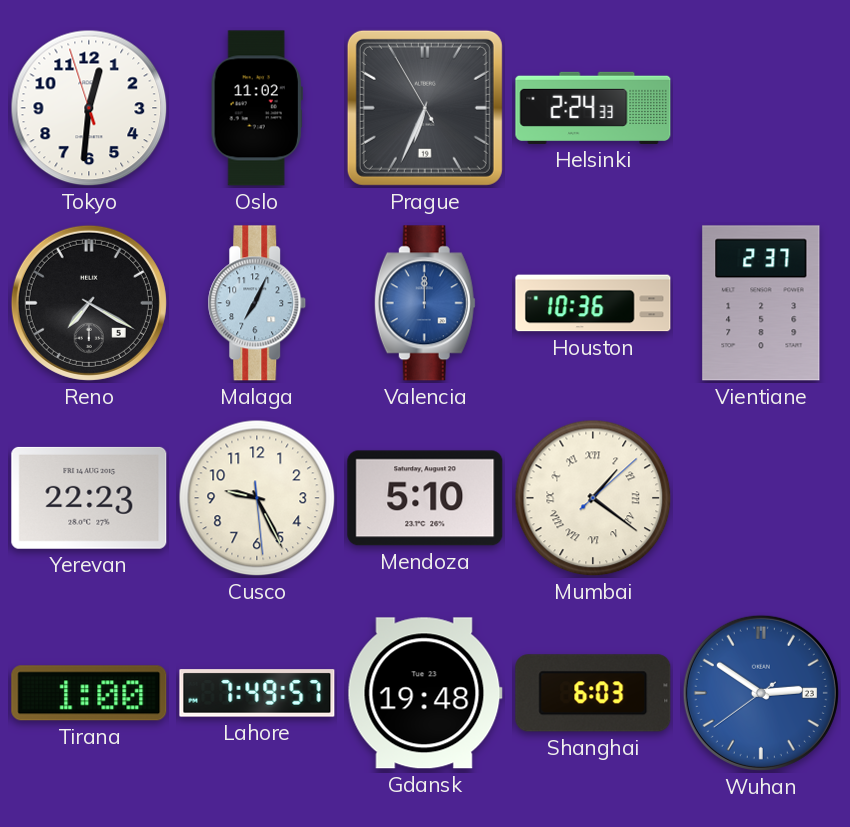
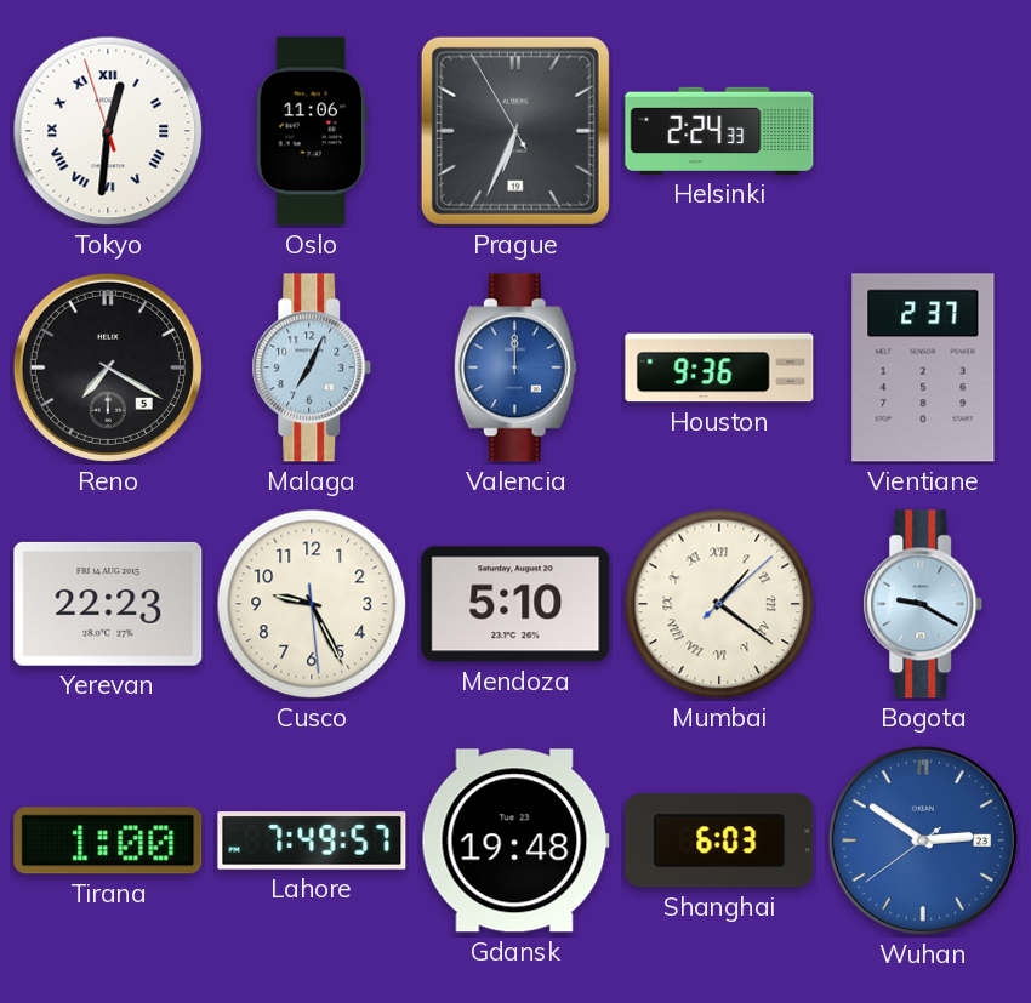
Tokyo numerals: Arabic -> Roman
Oslo: 11:02 -> 11:06
Houston: 10:36 -> 9:36
Bogota: none -> 9:20
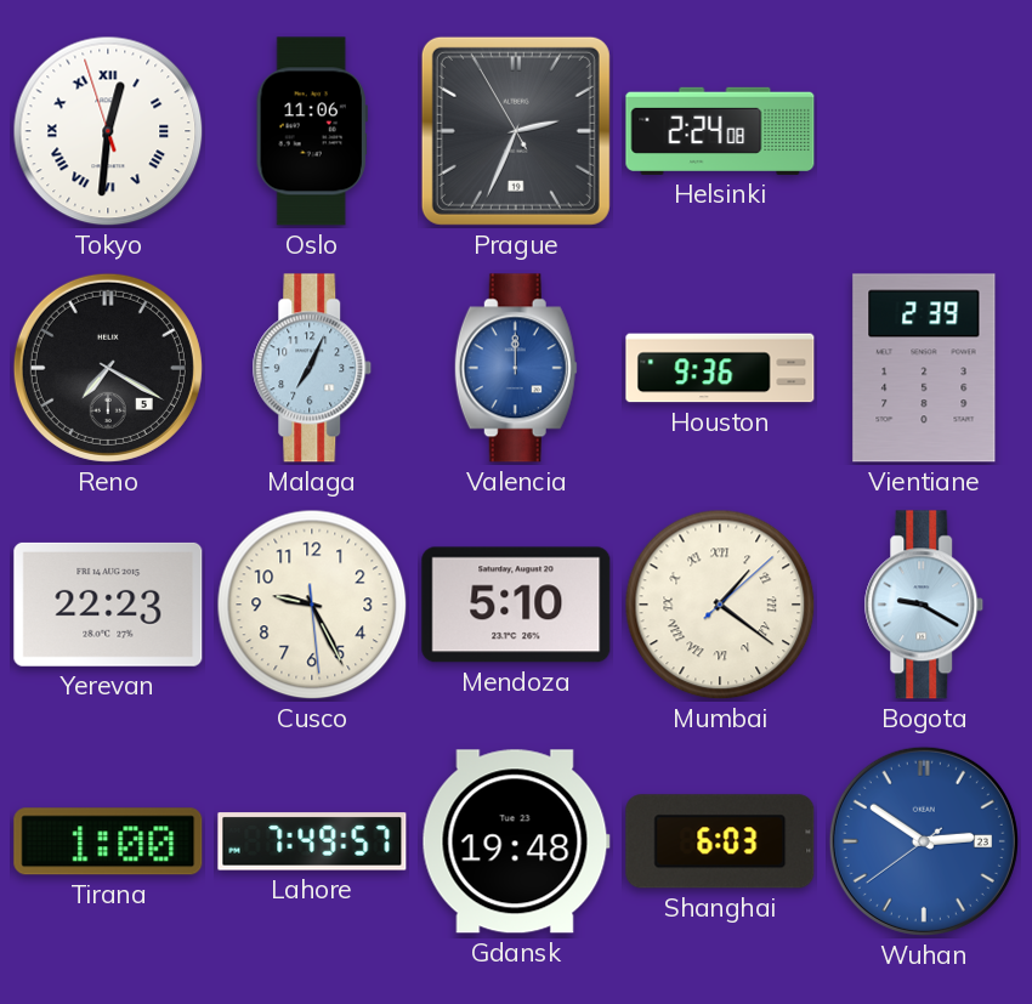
Prague: 6:33 -> 2:33
Helsinki: 2:24:33 -> 2:24:08
Vientiane: 2:37 -> 2:39
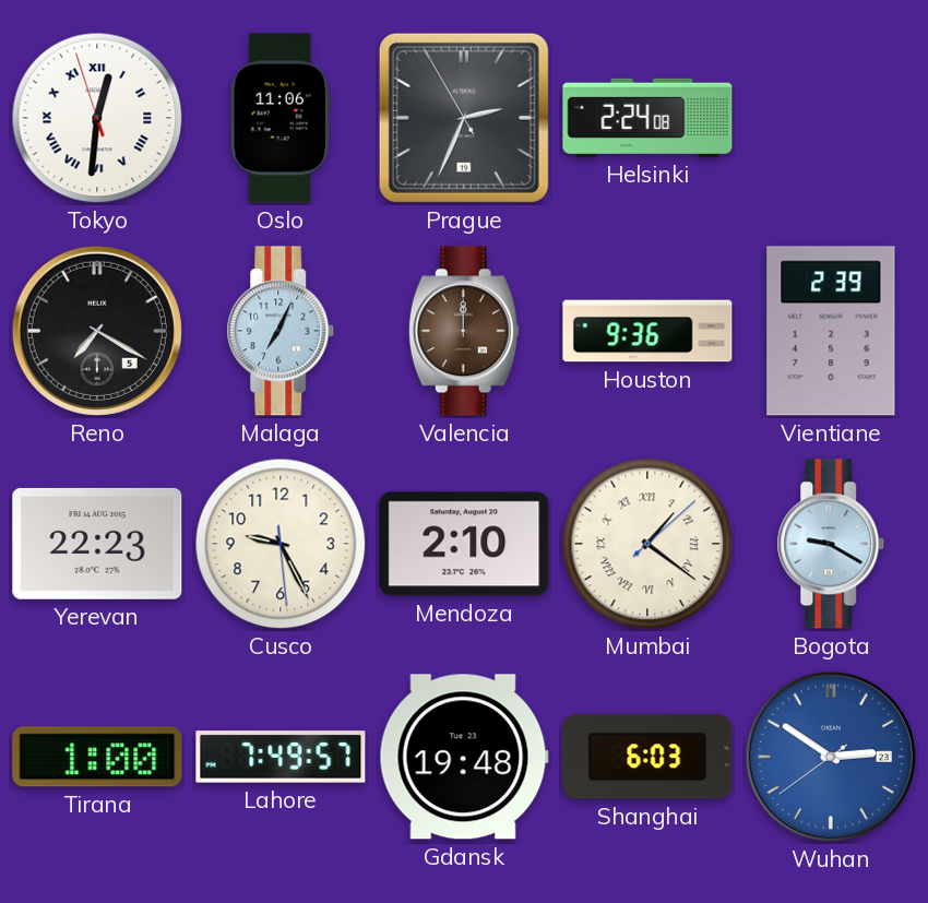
Valencia dial: blue -> brown
Mendoza: 5:10 -> 2:10
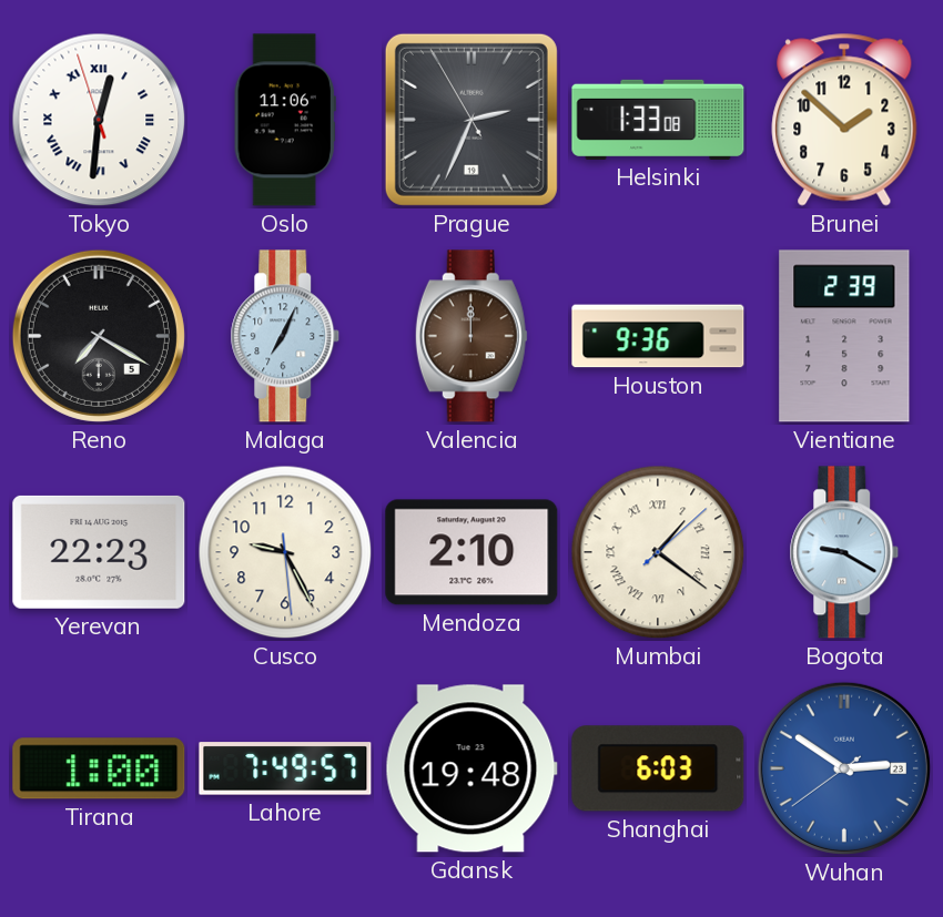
Helsinki: 2:24 -> 1:33
Brunei: none -> 1:52
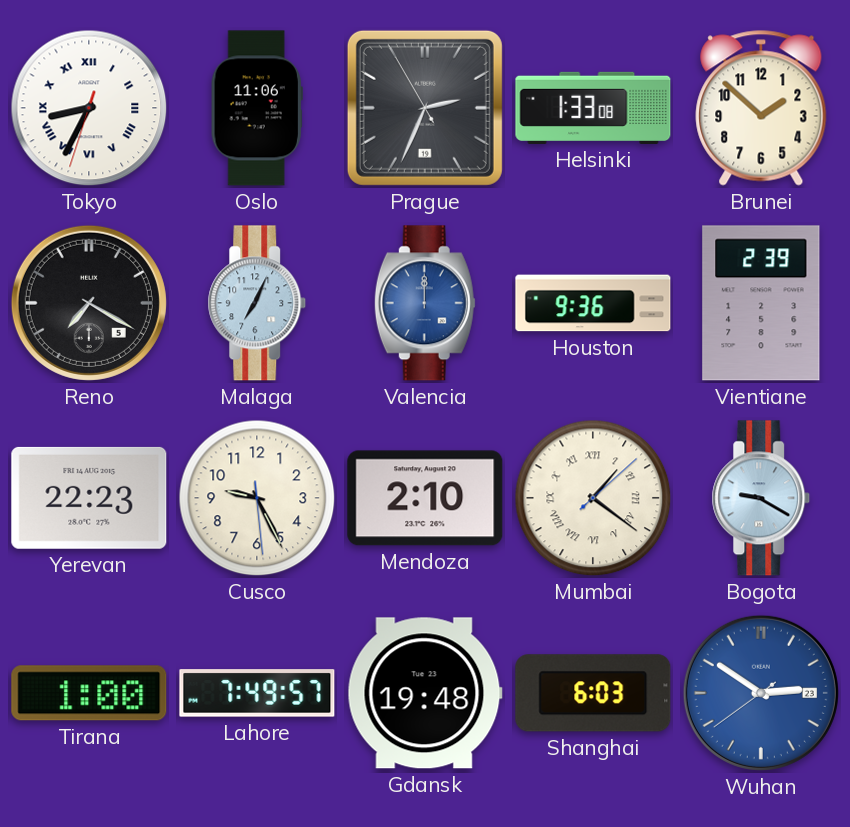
Tokyo: 12:30 -> 8:34
Valencia dial: brown -> blue
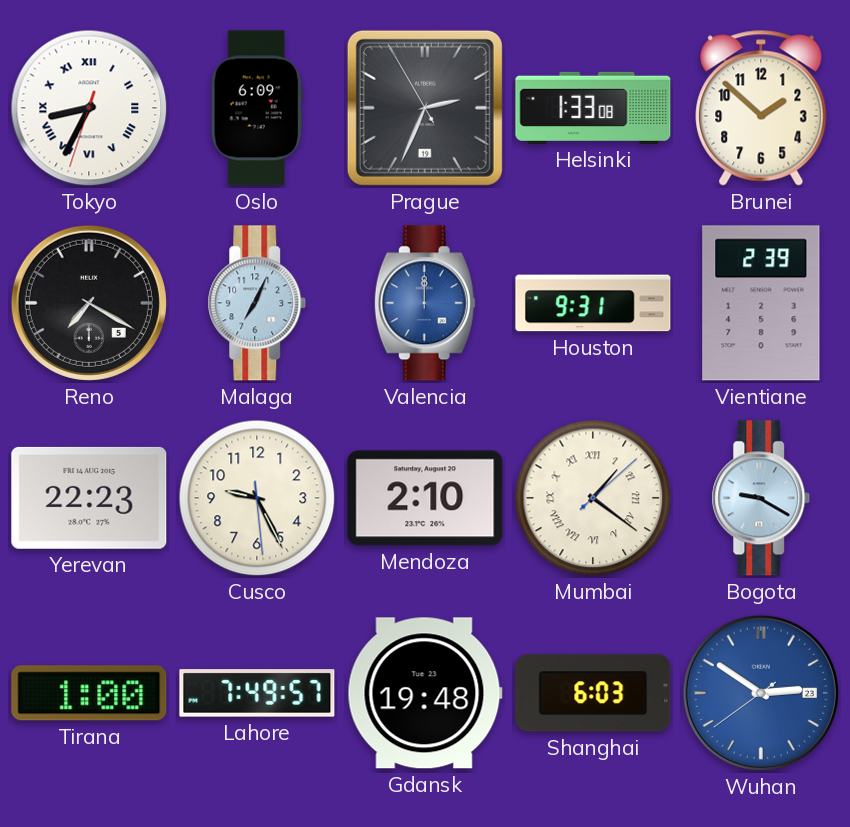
Oslo: 11:06 -> 6:09
Houston: 9:36 -> 9:31
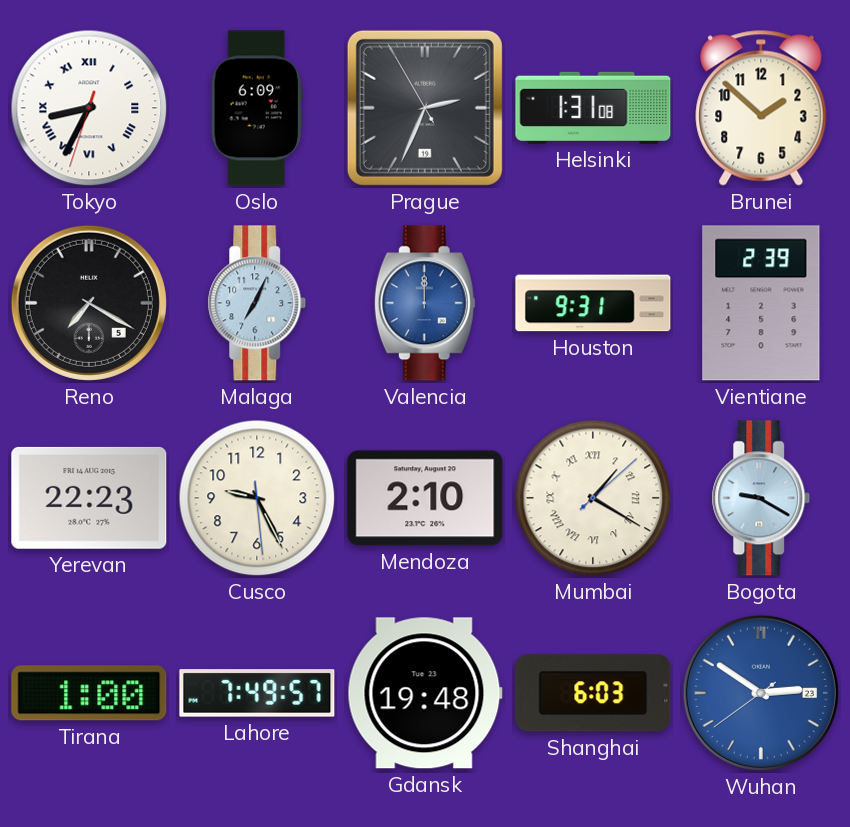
Helsinki: 1:33 -> 1:31
Mumbai: 1:21 -> 1:20
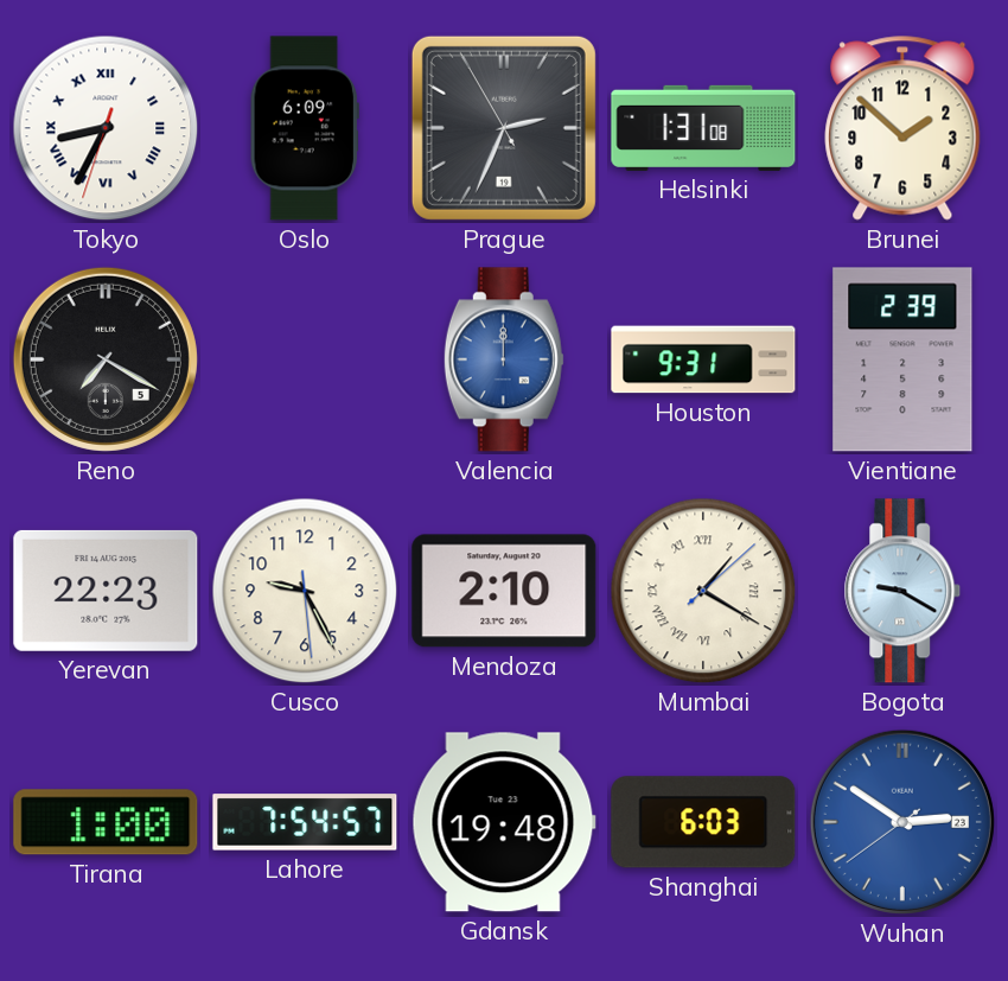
Malaga: 7:04 -> none
Lahore: 7:49 -> 7:54
